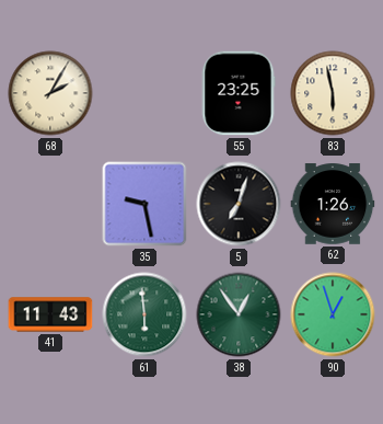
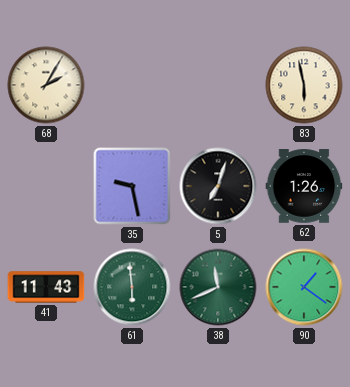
55: 23:25 -> none
38: 12:54 -> 11:41
90: 12:57 -> 1:21
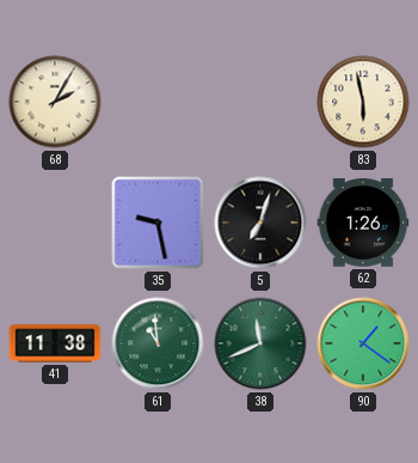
41: 11:43 -> 11:38
61: 5:59 -> 10:59
